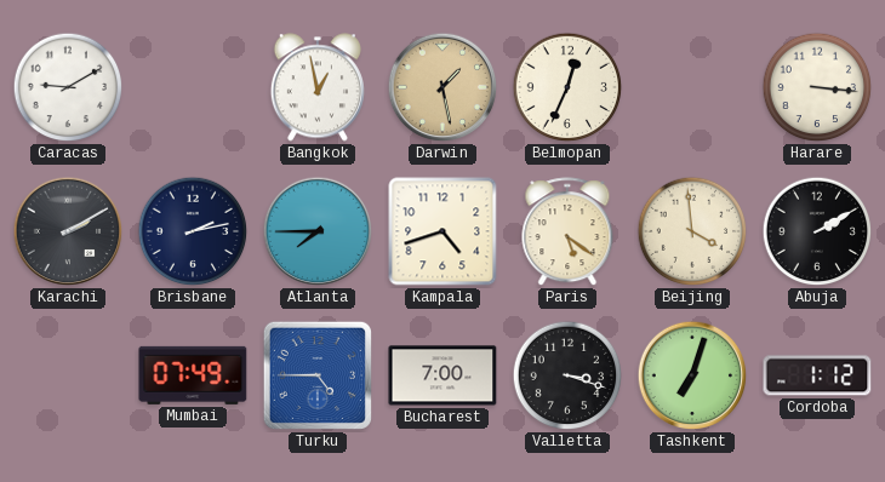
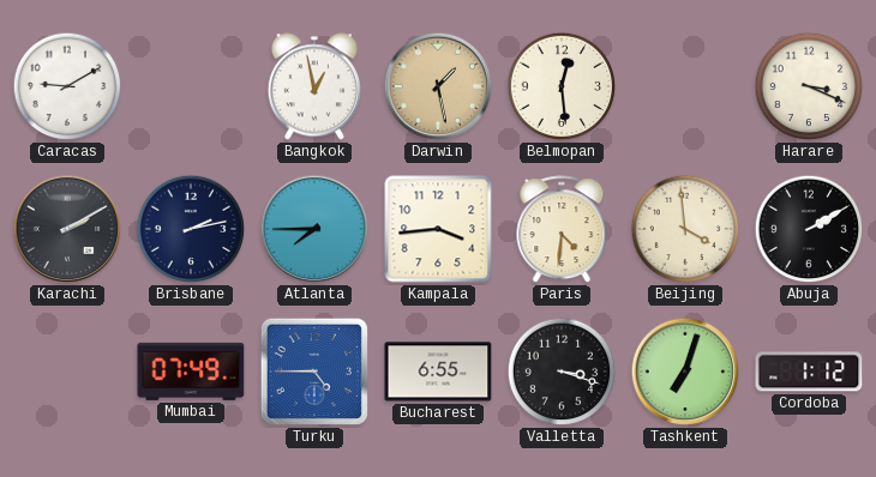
Belmopan: 12:34 -> 12:29
Harare: 3:16 -> 3:19
Kampala: 4:42 -> 3:44
Paris: 5:21 -> 4:31
Bucharest: 7:00 -> 6:55
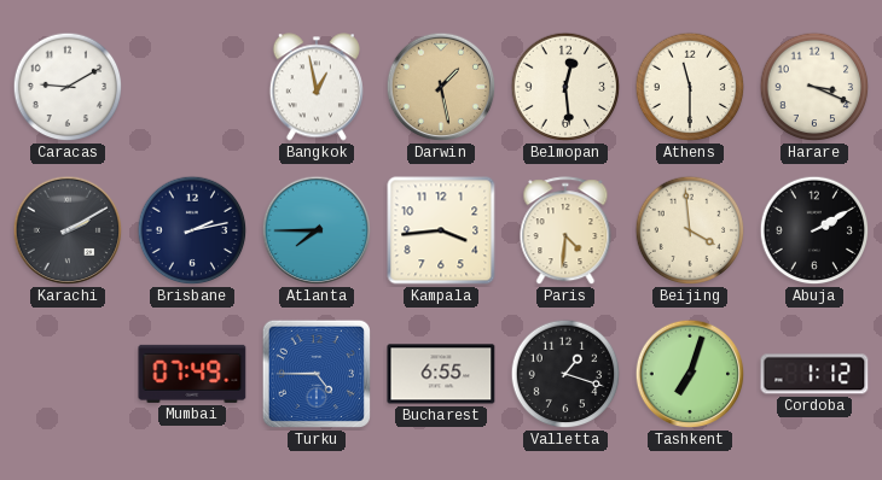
Athens: none -> 11:30
Valletta: 3:18 -> 1:18
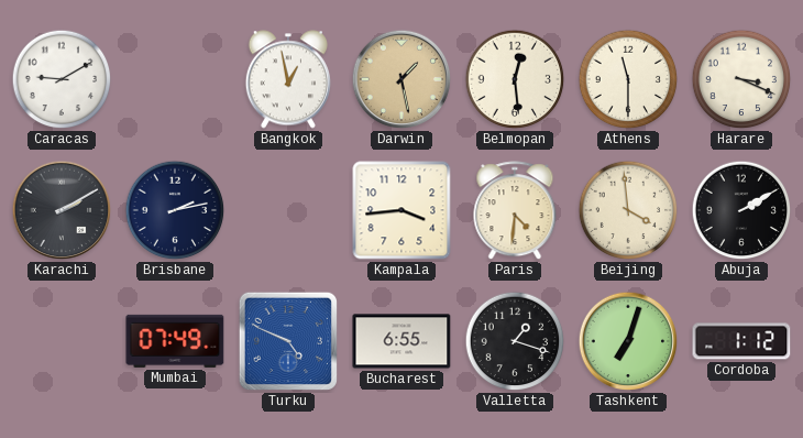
Atlanta: 7:45 -> none
Turku: 4:45 -> 4:49
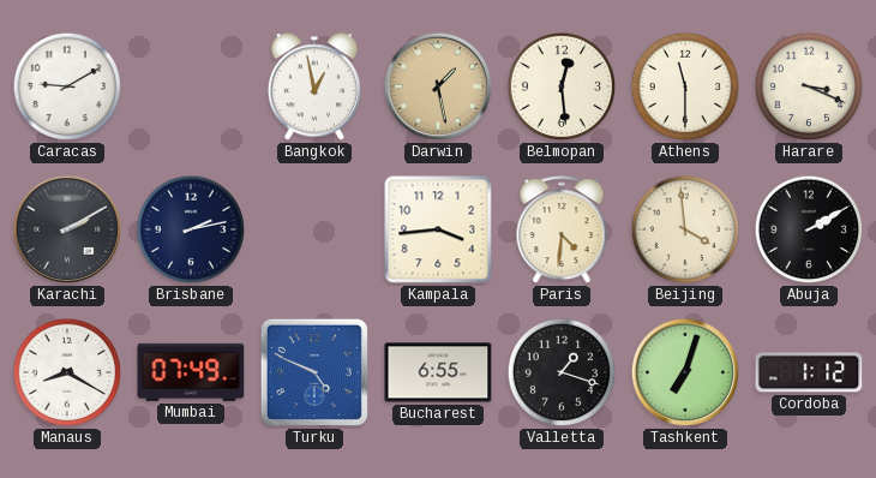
Manaus: none -> 8:20
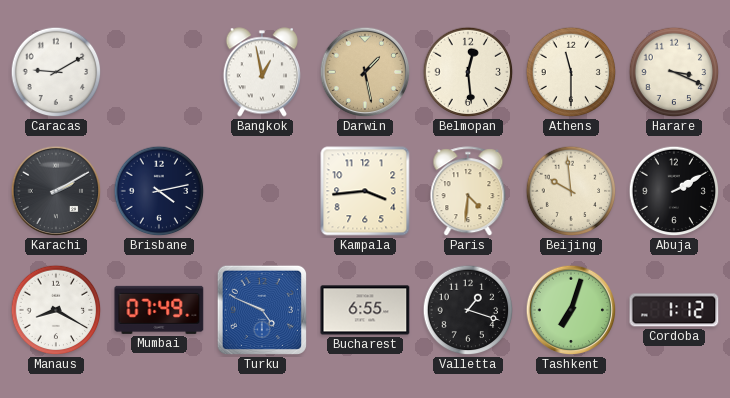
Brisbane: 2:13 -> 4:13
Beijing: 3:59 -> 9:59
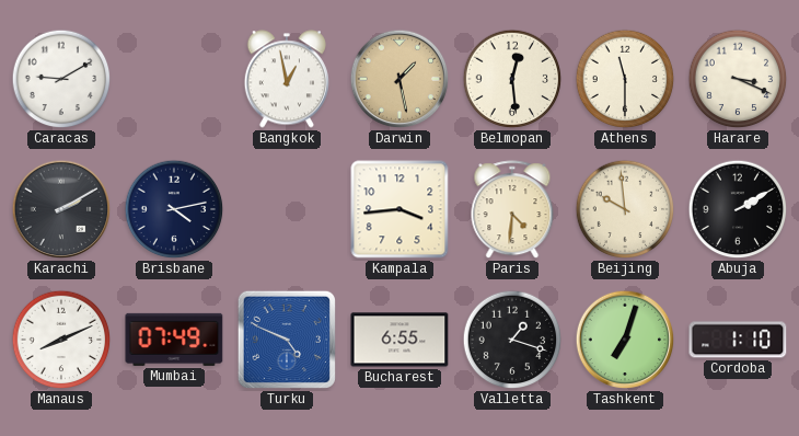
Manaus: 8:20 -> 8:11
Cordoba: 1:12 -> 1:10
